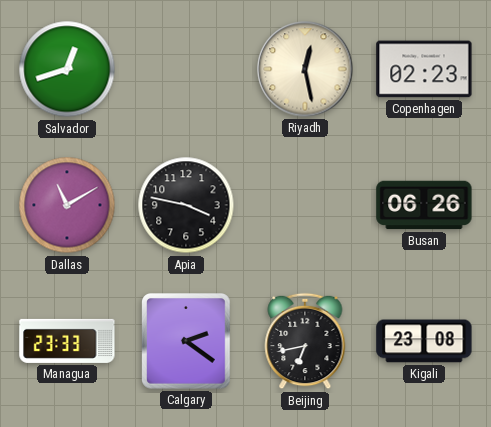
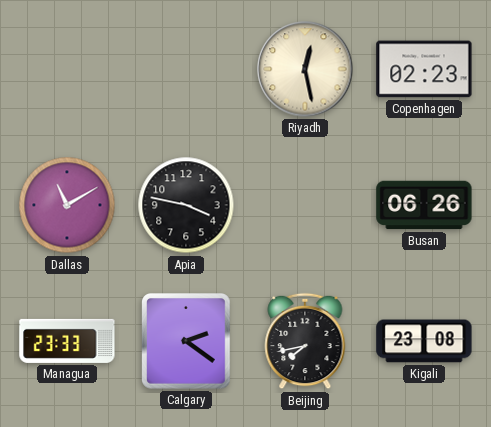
Salvador: 12:42 -> none
Beijing: 6:43 -> 7:43
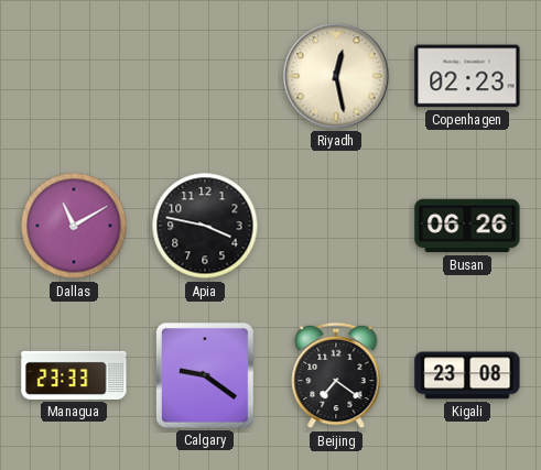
Calgary: 2:21 -> 9:21
Beijing: 7:43 -> 7:21
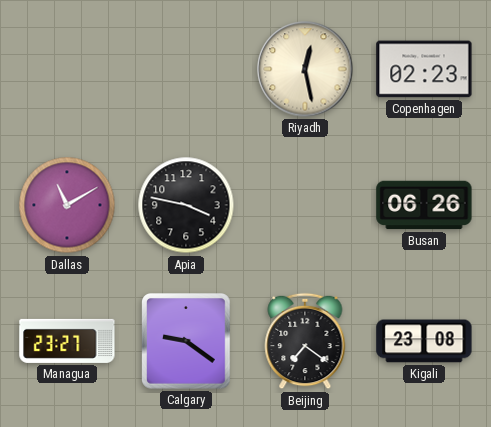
Managua: 23:33 -> 23:27
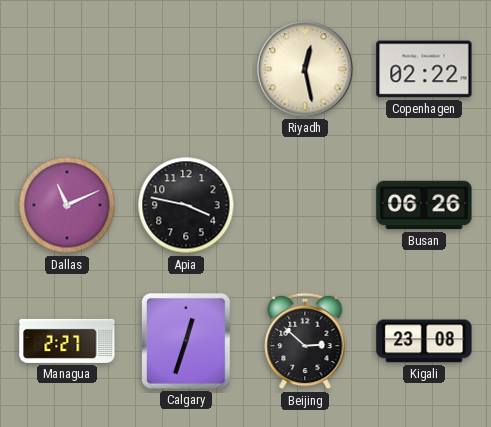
Copenhagen: 02:23 -> 02:22
Dallas: 11:10 -> 11:11
Managua: 23:27 -> 2:27
Calgary: 9:21 -> 12:33
Beijing: 7:21 -> 2:52
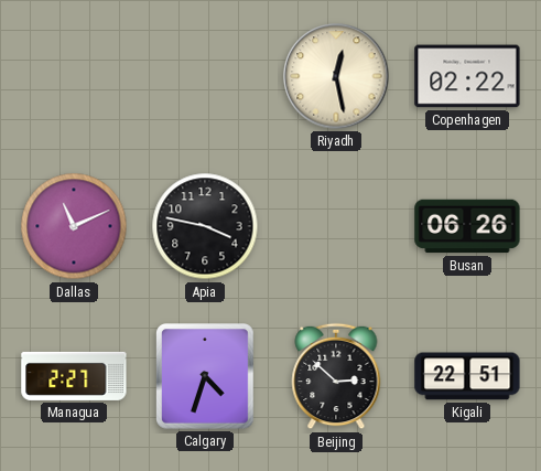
Calgary: 12:33 -> 4:33
Kigali: 23:08 -> 22:51
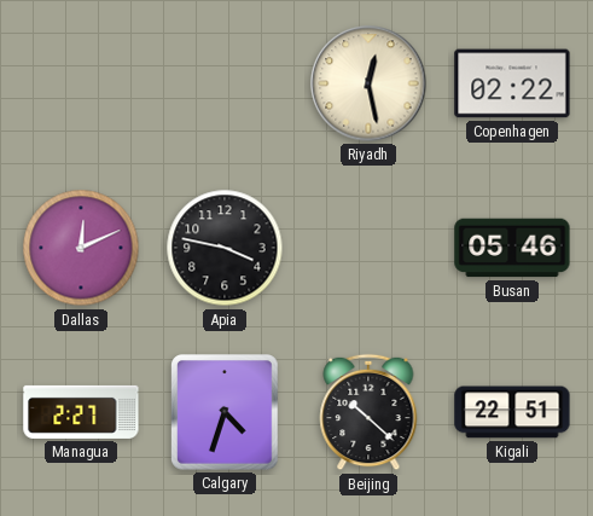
Dallas: 11:11 -> 12:11
Busan: 06:26 -> 05:46
Beijing: 2:52 -> 10:22
